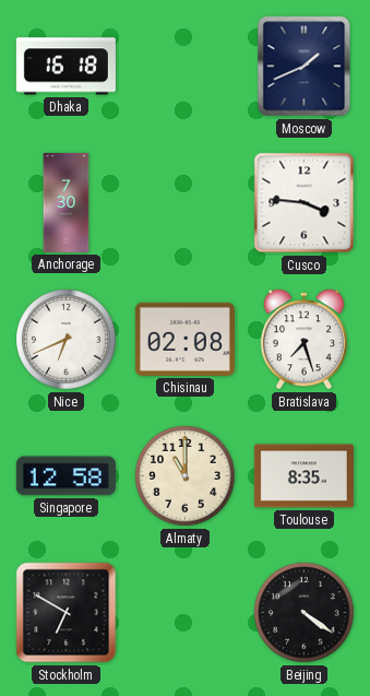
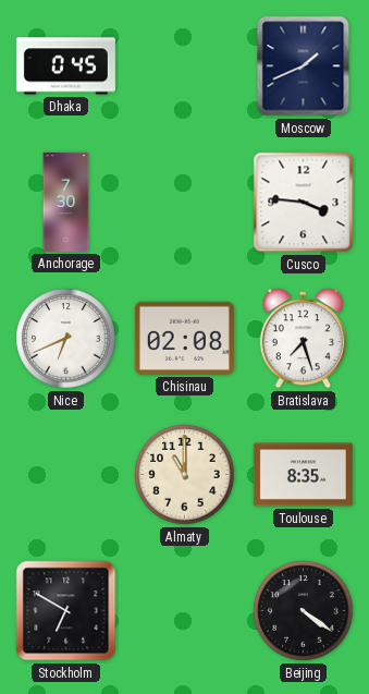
Dhaka: 16:18 -> 0:45
Singapore: 12:58 -> none
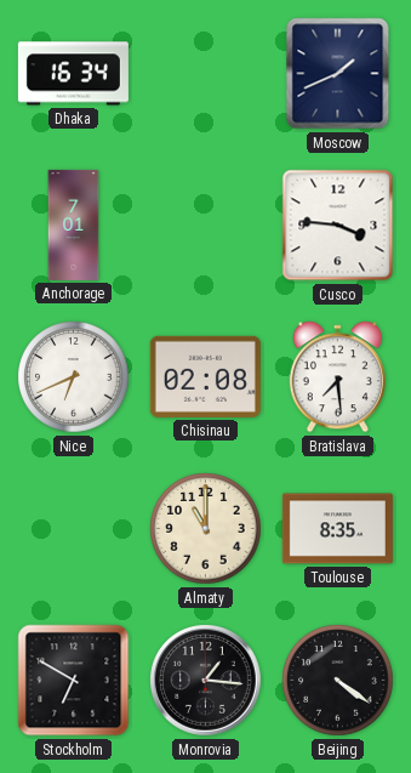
Dhaka: 0:45 -> 16:34
Anchorage: 7:30 -> 7:01
Bratislava: 7:27 -> 7:29
Monrovia: none -> 1:16
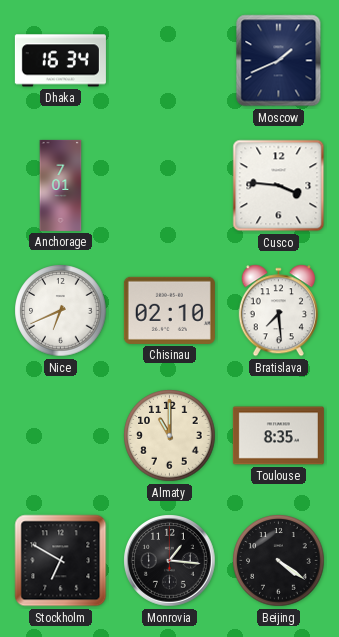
Chisinau: 02:08 -> 02:10
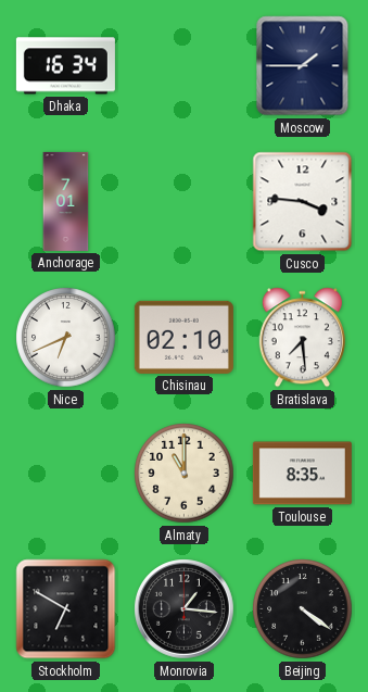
Moscow: 1:41 -> 1:45
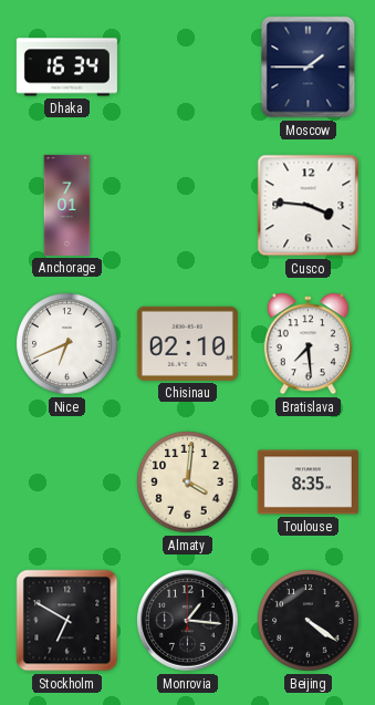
Almaty: 11:00 -> 4:01
